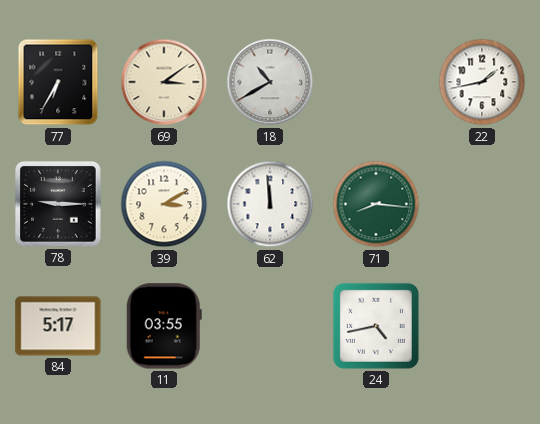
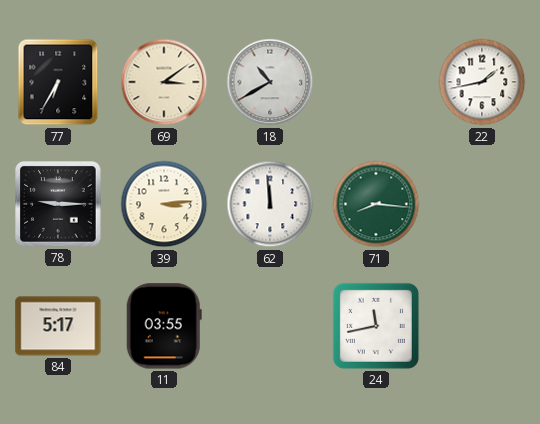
39: 3:10 -> 3:14
24: 4:43 -> 11:43
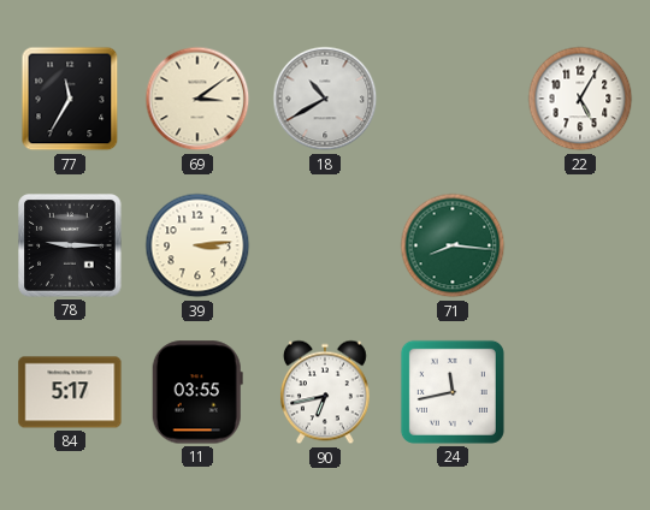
77: 6:35 -> 11:35
22: 1:43 -> 5:05
62: 11:59 -> none
90: none -> 6:43
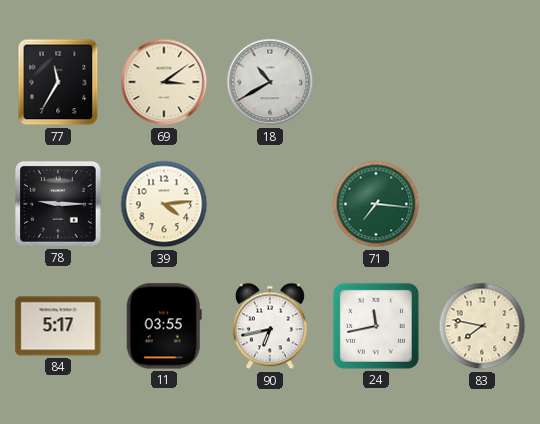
22: 5:05 -> none
39: 3:14 -> 4:14
71: 8:16 -> 7:16
83: none -> 7:47
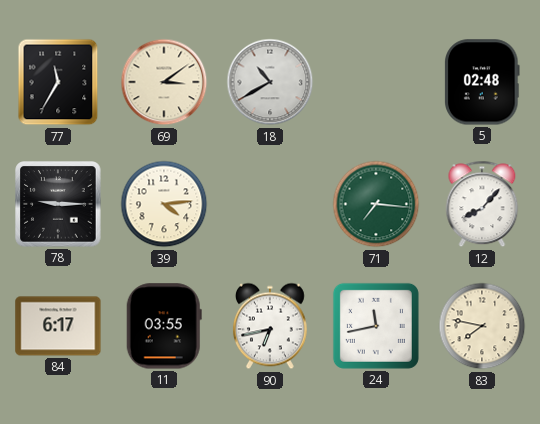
5: none -> 02:48
12: none -> 8:07
84: 5:17 -> 6:17
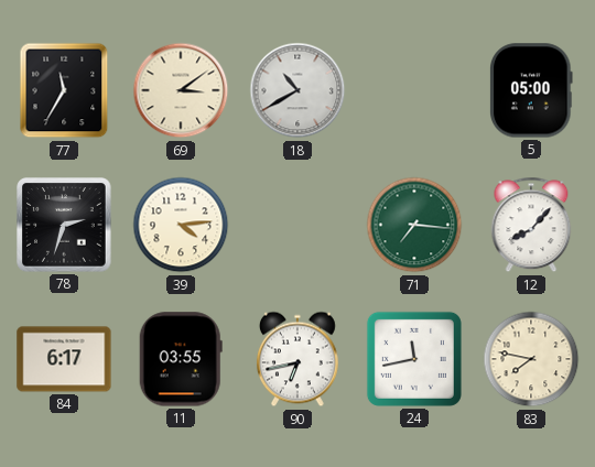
5: 02:48 -> 05:00
78: 9:15 -> 2:33
